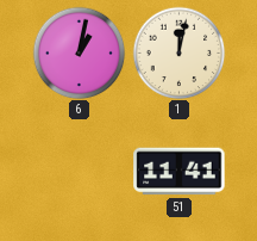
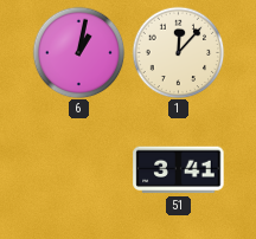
1: 12:02 -> 12:07
51: 11:41 -> 3:41
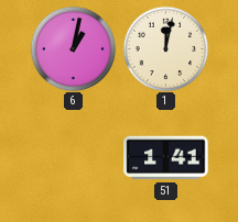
1: 12:07 -> 12:02
51: 3:41 -> 1:41
